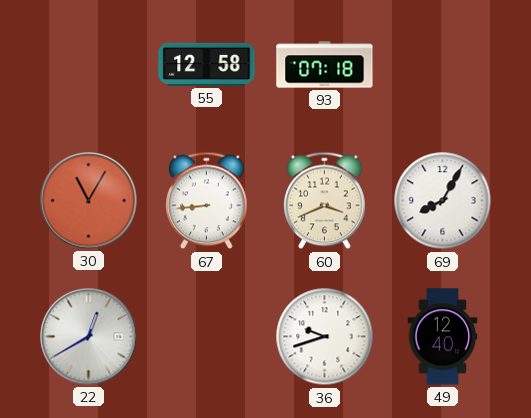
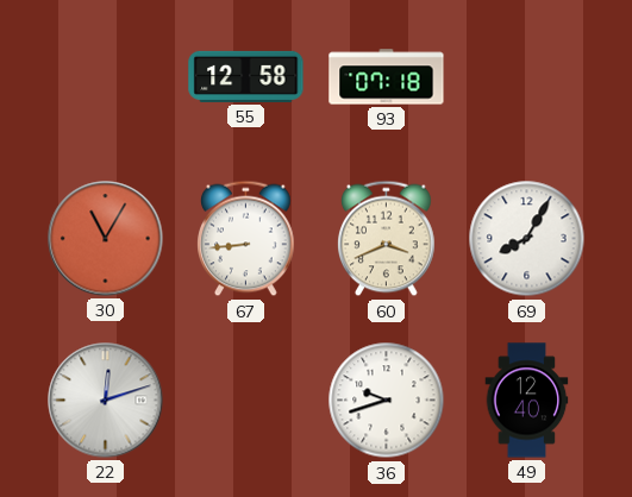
22: 12:40 -> 12:12
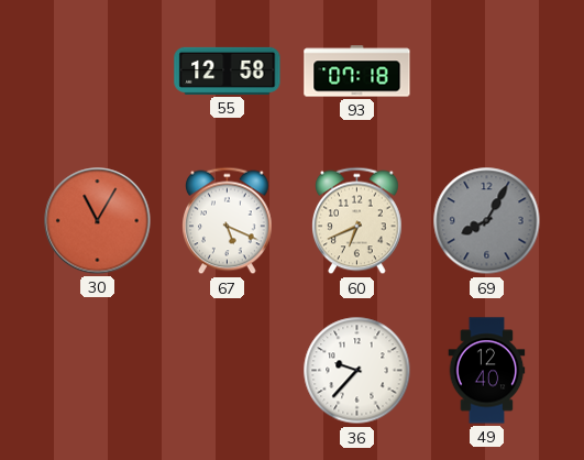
67: 8:44 -> 5:19
60: 3:41 -> 6:41
69 dial: white -> grey
22: 12:12 -> none
36: 9:42 -> 9:37
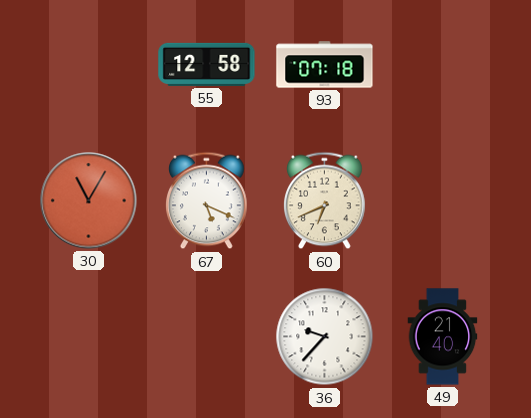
69: 8:05 -> none
49: 12:40 -> 21:40
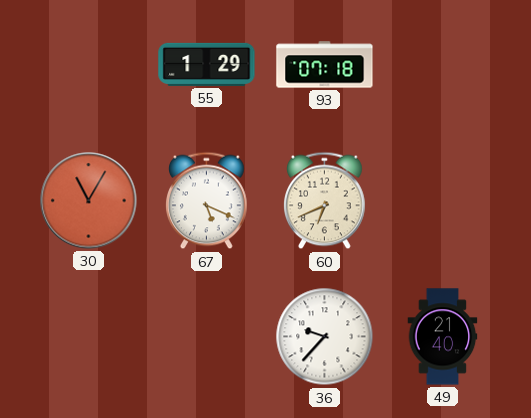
55: 12:58 -> 1:29
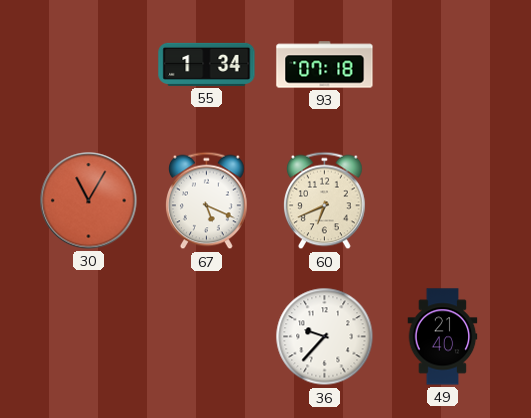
55: 1:29 -> 1:34
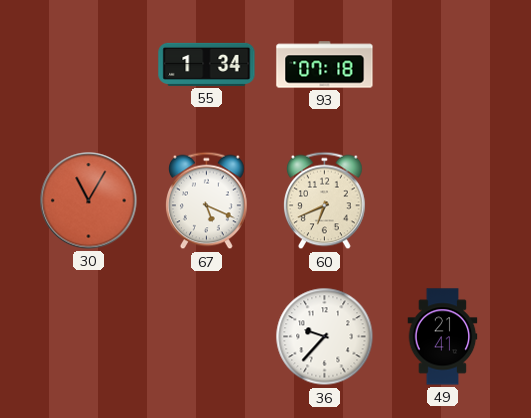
49: 21:40 -> 21:41
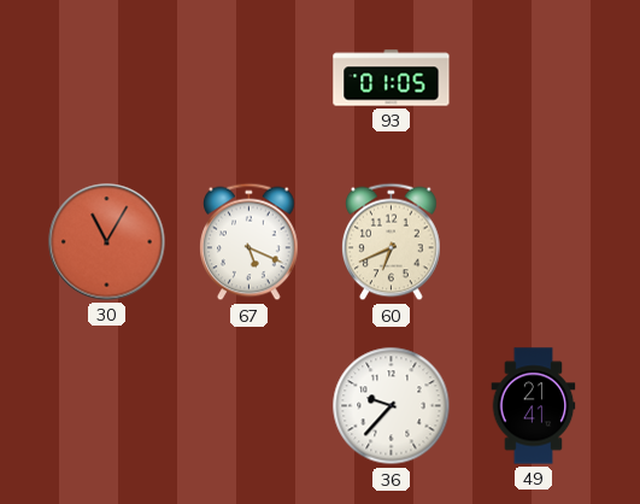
55: 1:34 -> none
93: 07:18 -> 01:05
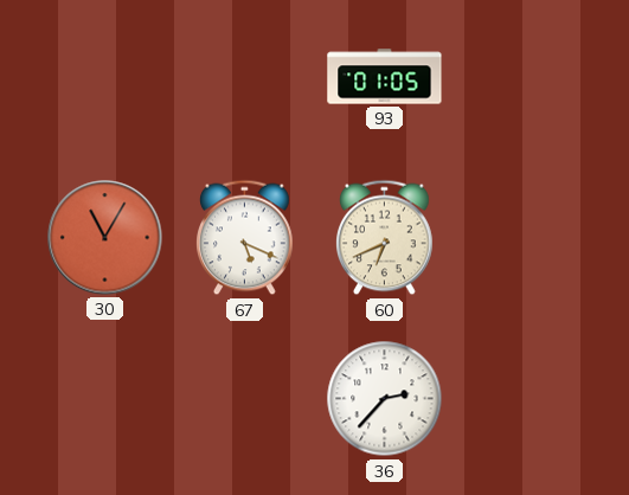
36: 9:37 -> 2:37
49: 21:41 -> none
